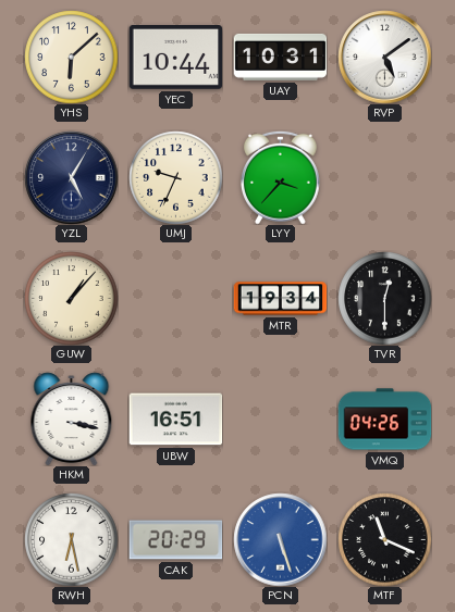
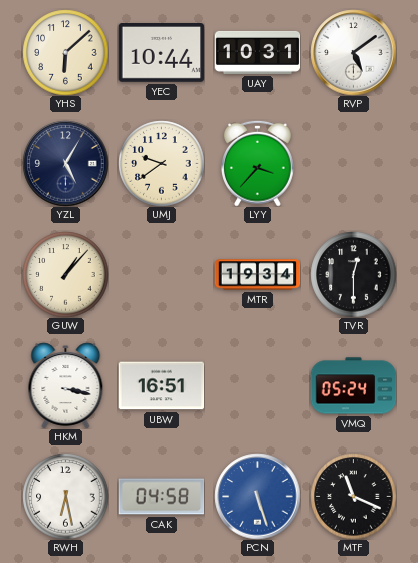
UMJ: 9:34 -> 9:39
VMQ: 04:26 -> 05:24
CAK: 20:29 -> 04:58
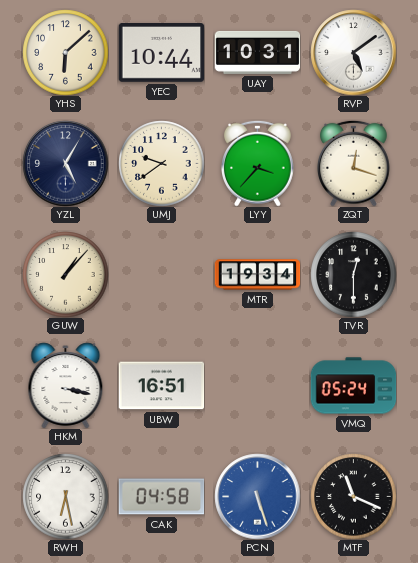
ZQT: none -> 12:18
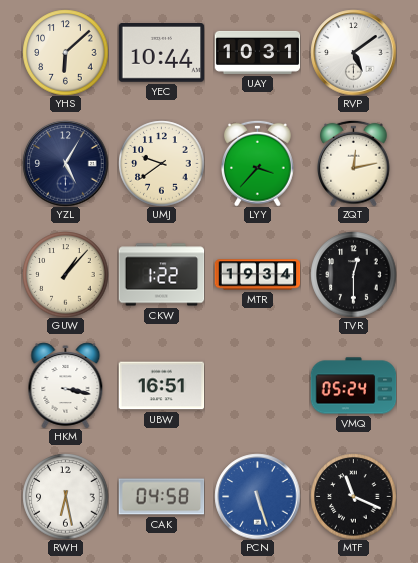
ZQT: 12:18 -> 12:13
CKW: none -> 1:22
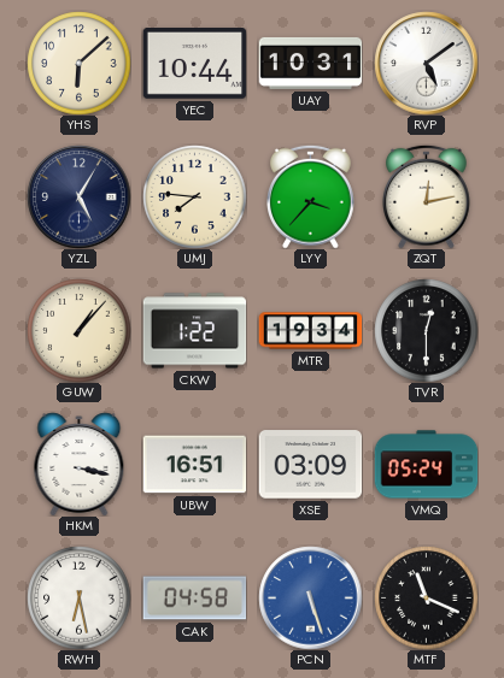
UMJ: 9:39 -> 7:46
XSE: none -> 03:09
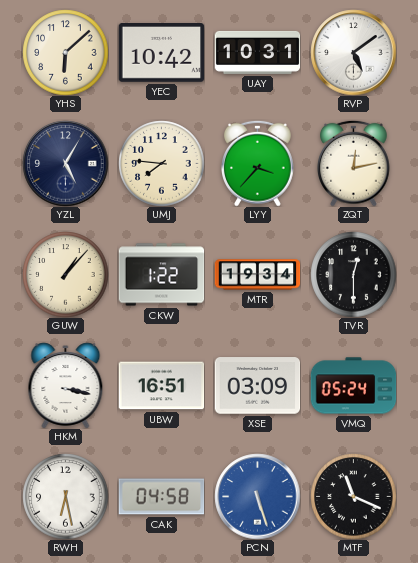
YEC: 10:44 -> 10:42
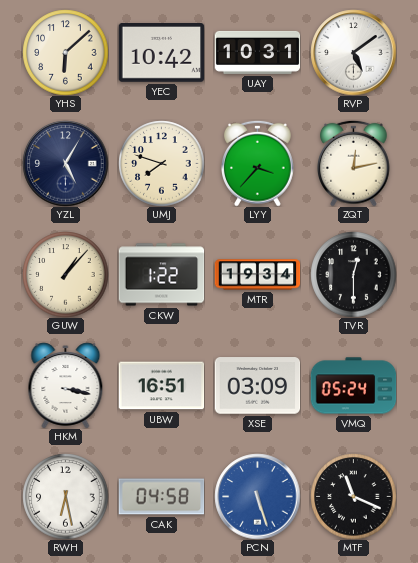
UMJ: 7:46 -> 7:48
